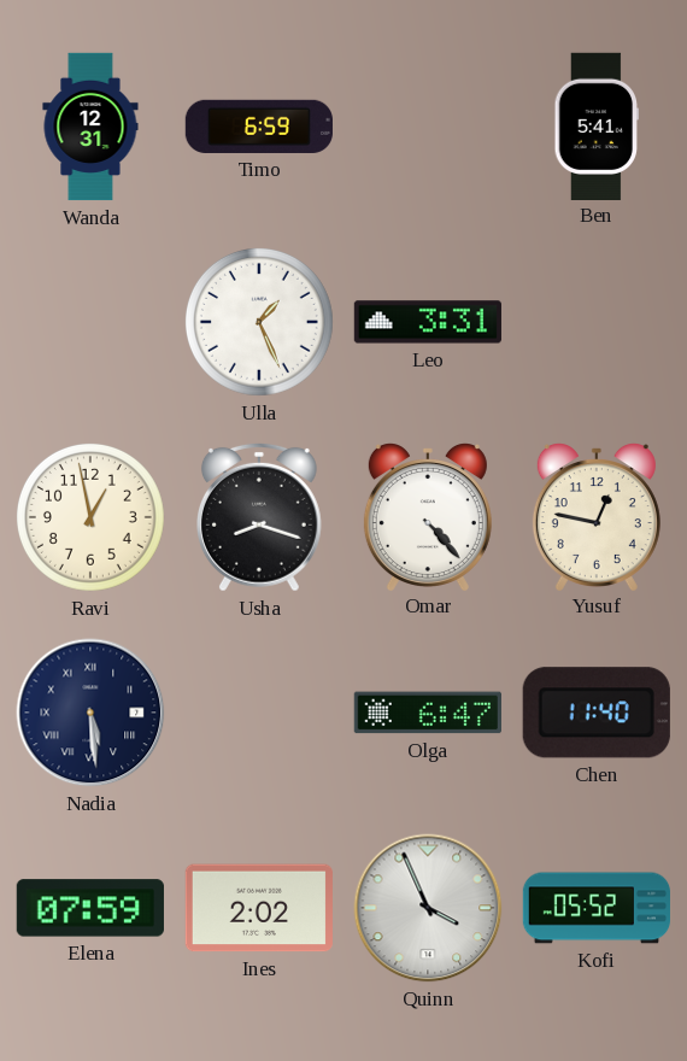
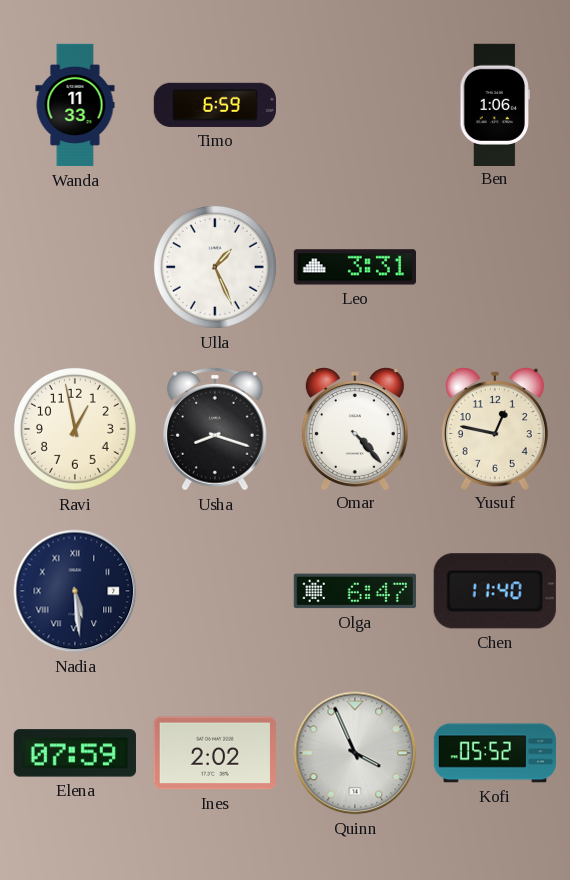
Wanda: 12:31 -> 11:33
Ben: 5:41 -> 1:06
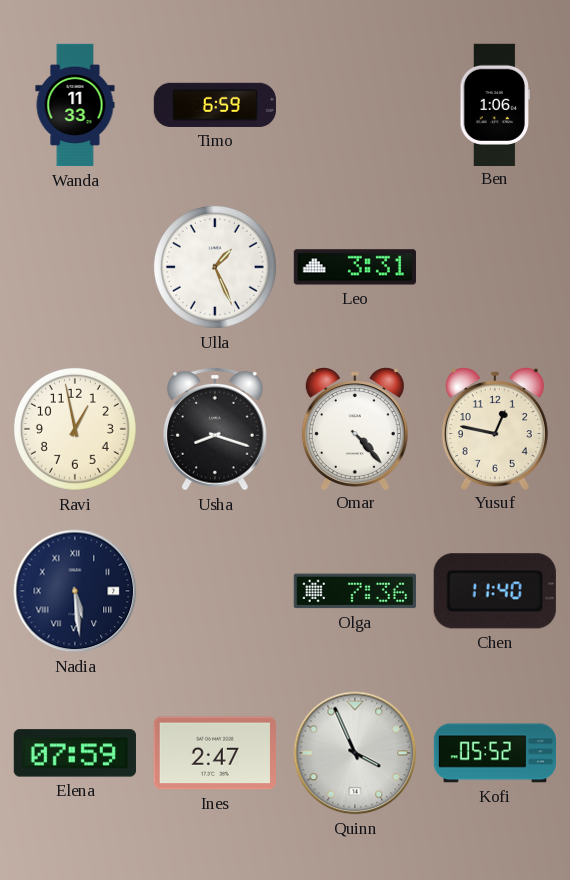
Olga: 6:47 -> 7:36
Ines: 2:02 -> 2:47
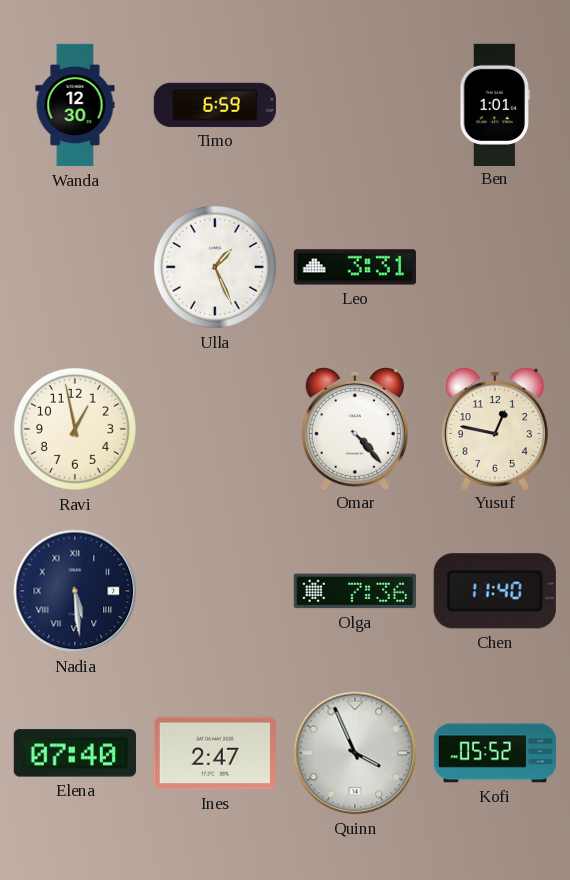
Wanda: 11:33 -> 12:30
Ben: 1:06 -> 1:01
Usha: 8:18 -> none
Elena: 07:59 -> 07:40
